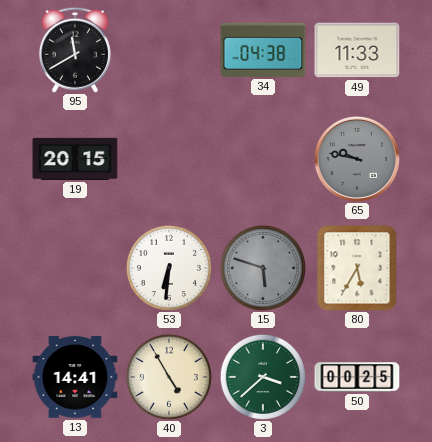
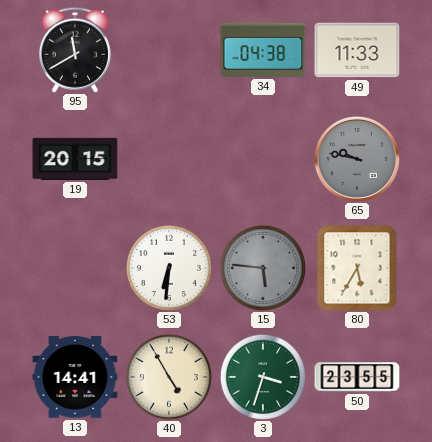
15: 5:48 -> 5:46
3: 3:38 -> 3:33
50: 00:25 -> 23:55
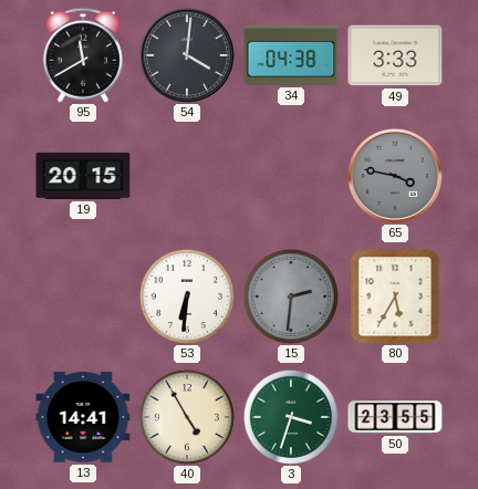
54: none -> 4:01
49: 11:33 -> 3:33
65: 9:47 -> 3:47
15: 5:46 -> 2:31
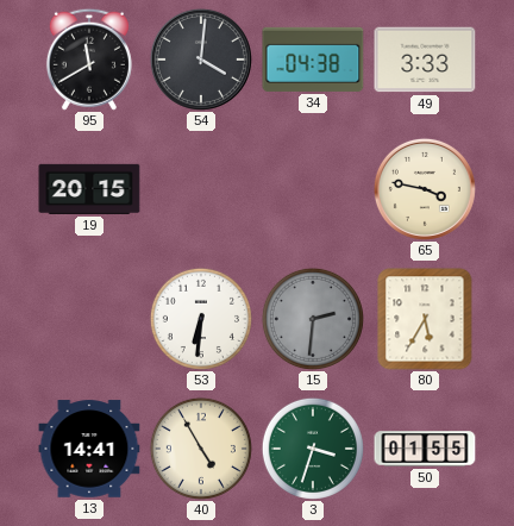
65 dial: grey -> cream
50: 23:55 -> 01:55
